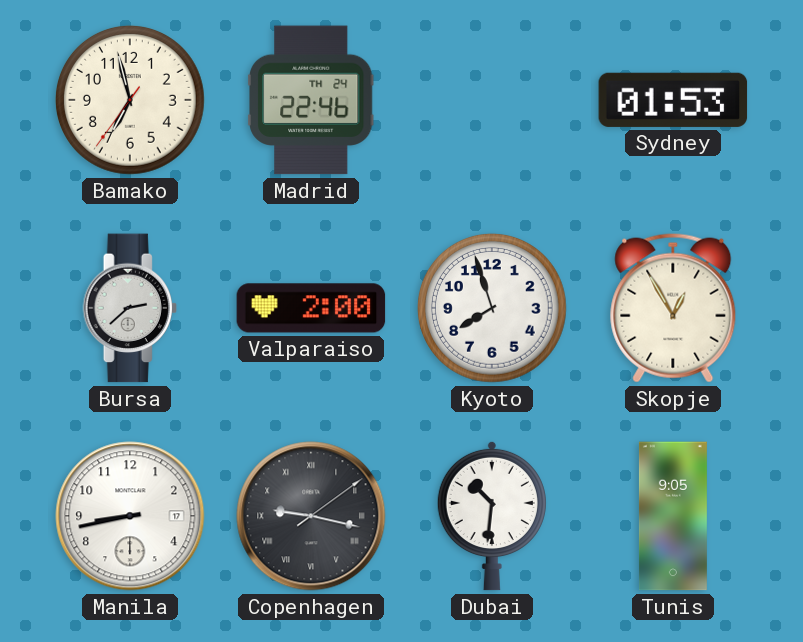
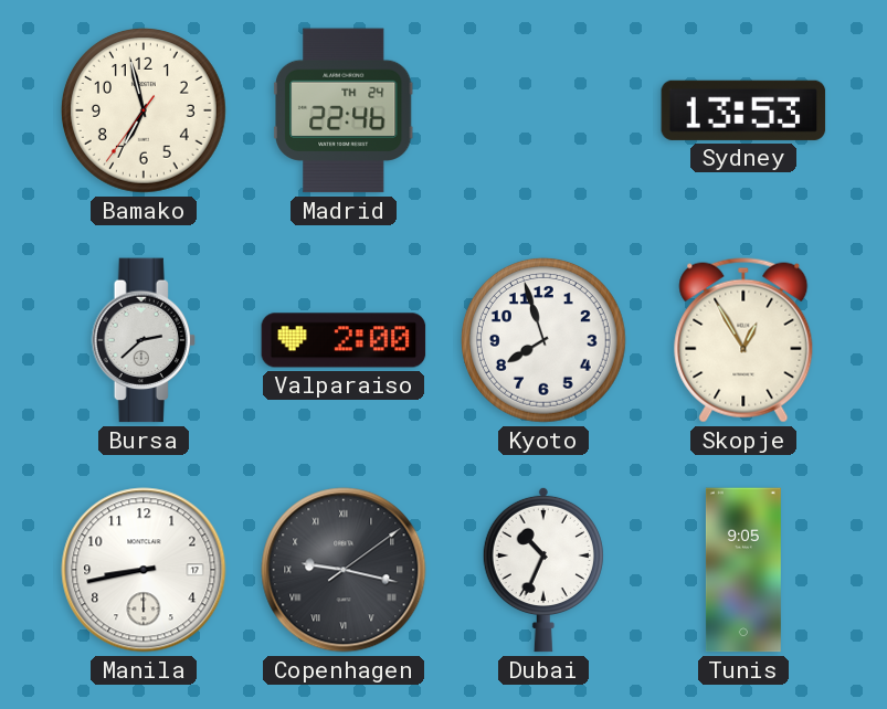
Sydney: 01:53 -> 13:53
Dubai: 10:31 -> 10:34
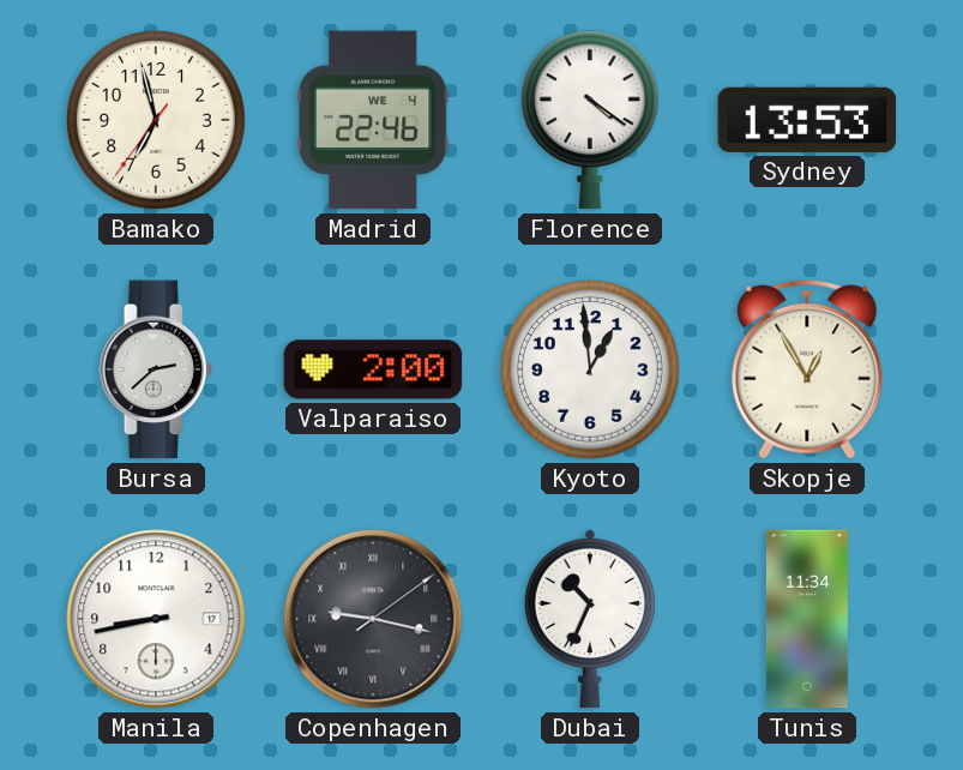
Madrid date: TH 24 -> WE 4
Florence: none -> 4:21
Kyoto: 7:57 -> 12:59
Tunis: 9:05 -> 11:34
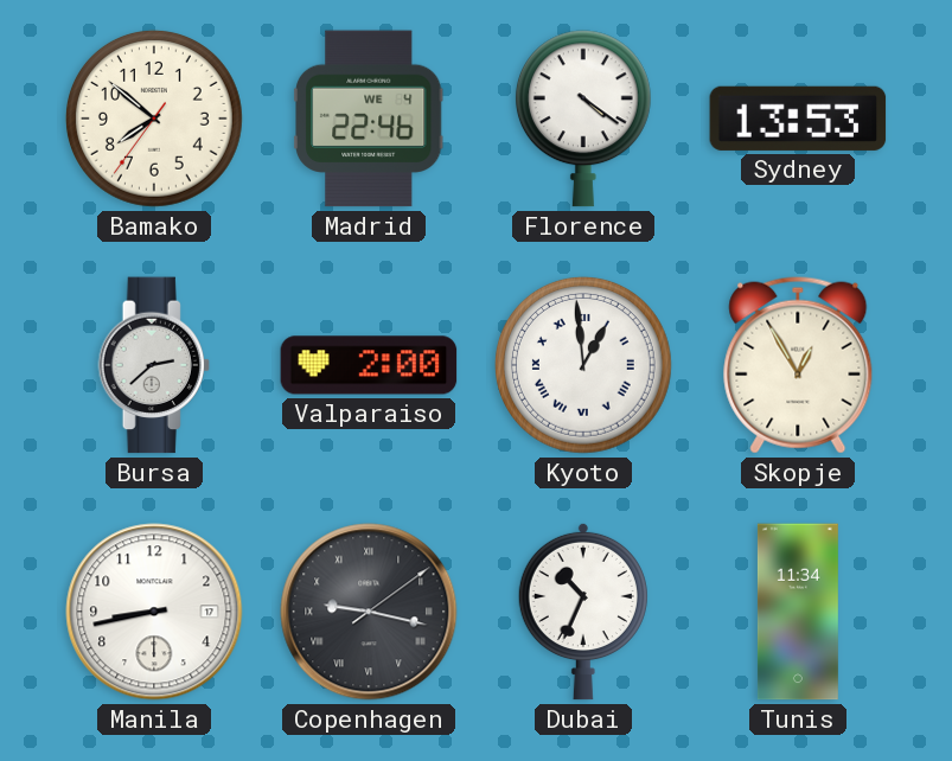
Bamako: 6:57 -> 7:51
Kyoto numerals: Arabic -> Roman
